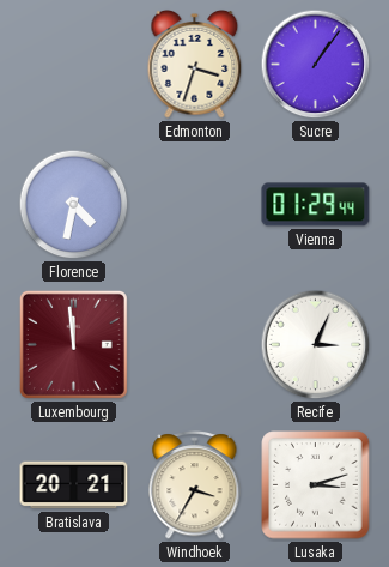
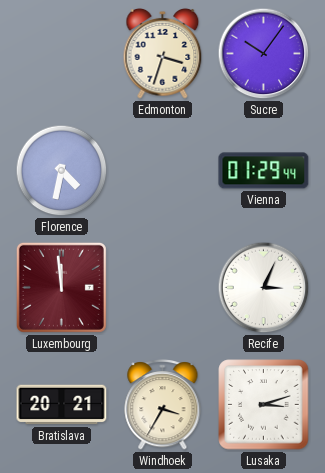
Sucre: 1:06 -> 10:06
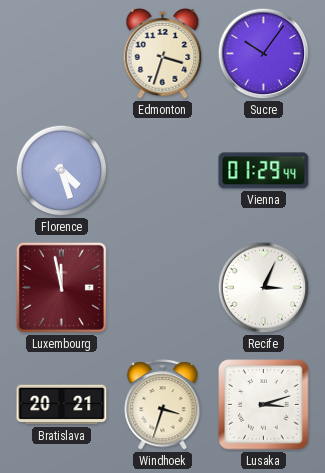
Florence: 4:32 -> 4:27
Luxembourg: 11:59 -> 11:58
Windhoek: 3:35 -> 3:33
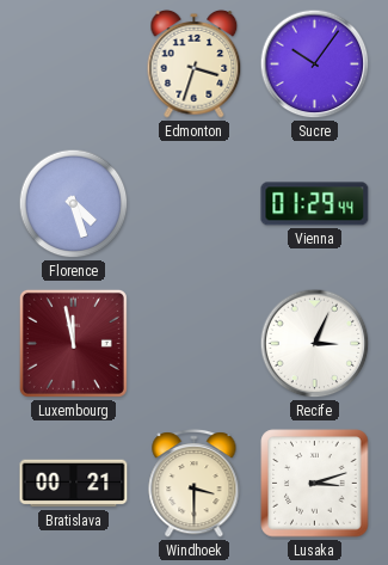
Bratislava: 20:21 -> 00:21
Windhoek: 3:33 -> 3:30
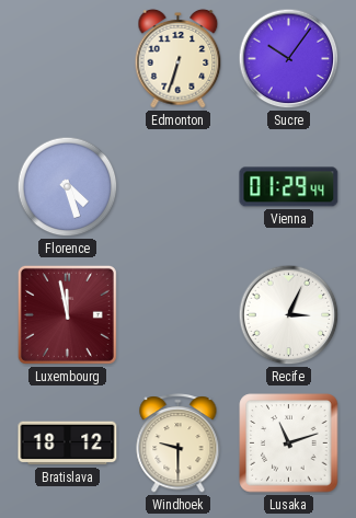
Edmonton: 3:33 -> 6:33
Bratislava: 00:21 -> 18:12
Windhoek: 3:30 -> 9:30
Lusaka: 3:12 -> 11:12
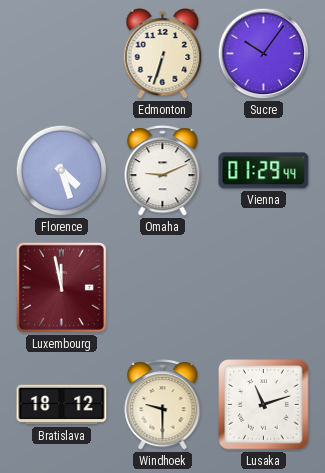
Omaha: none -> 9:11
Recife: 3:04 -> none
